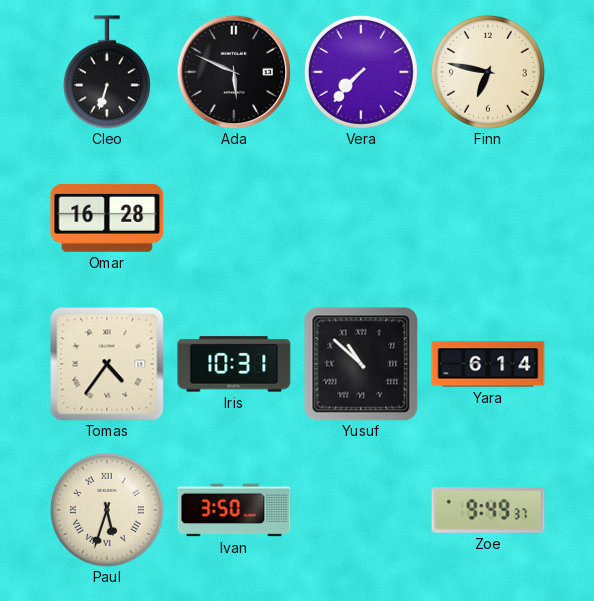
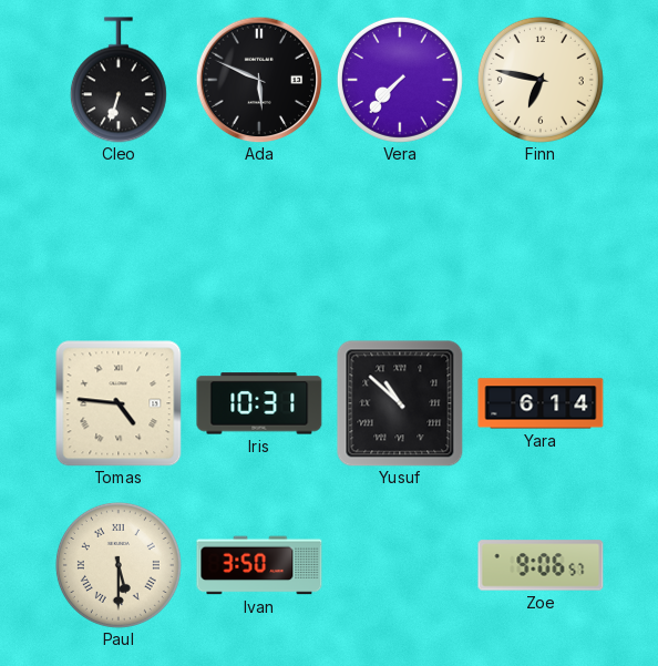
Omar: 16:28 -> none
Tomas: 4:36 -> 4:46
Paul: 5:33 -> 5:30
Zoe: 9:49 -> 9:06
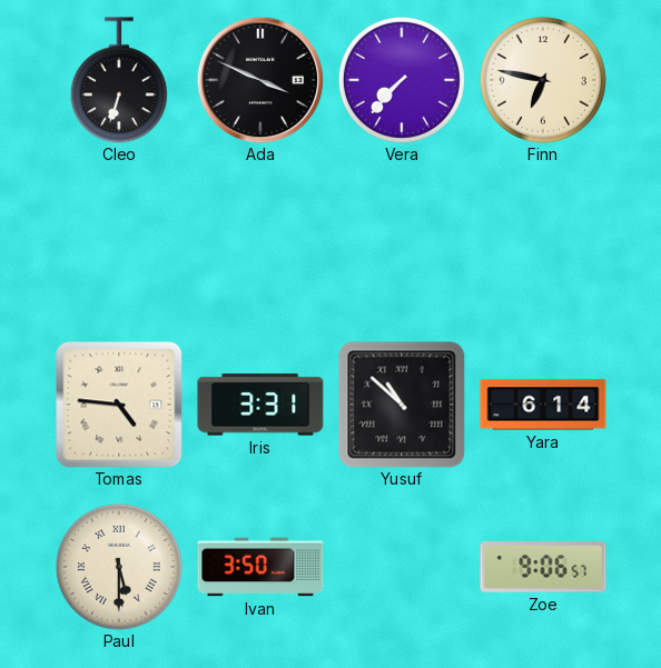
Ada: 5:49 -> 3:49
Iris: 10:31 -> 3:31
